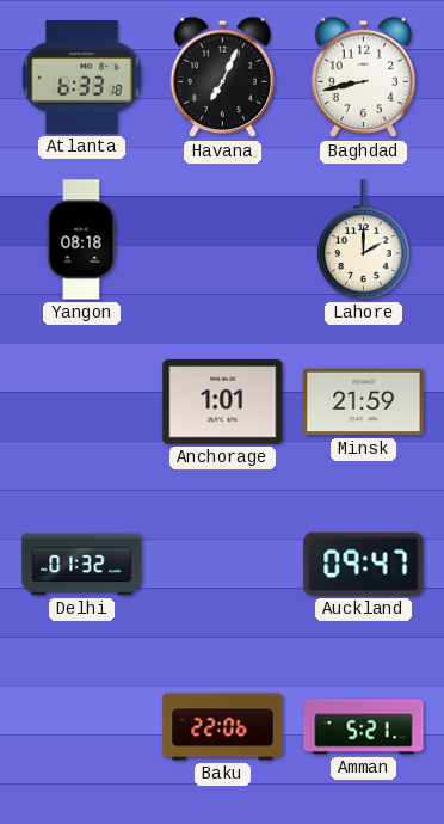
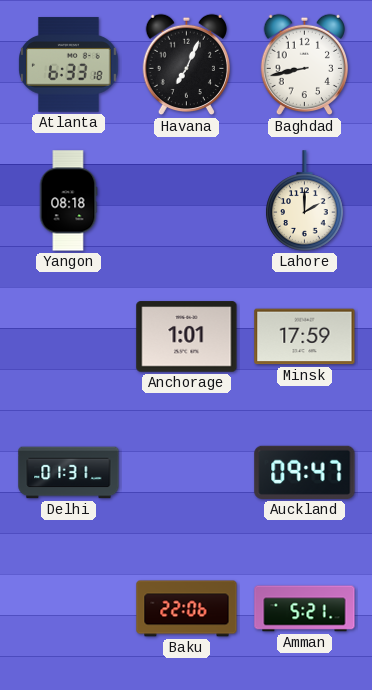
Minsk: 21:59 -> 17:59
Delhi: 01:32 -> 01:31
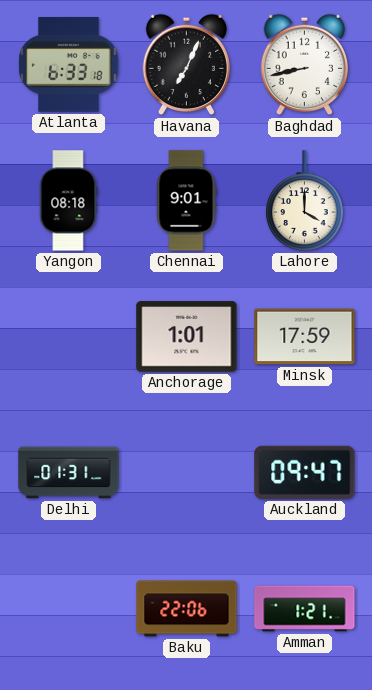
Chennai: none -> 9:01
Lahore: 2:00 -> 4:00
Amman: 5:21 -> 1:21
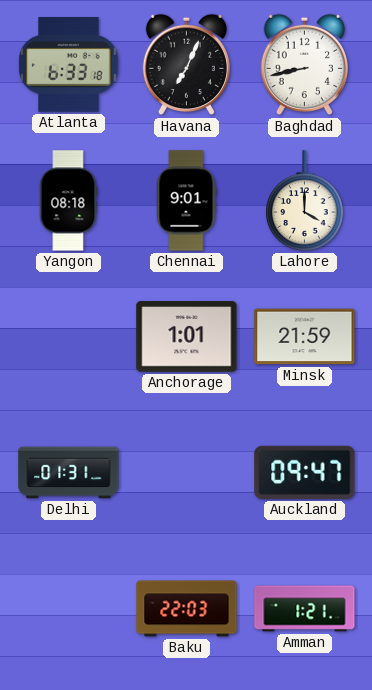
Minsk: 17:59 -> 21:59
Baku: 22:06 -> 22:03
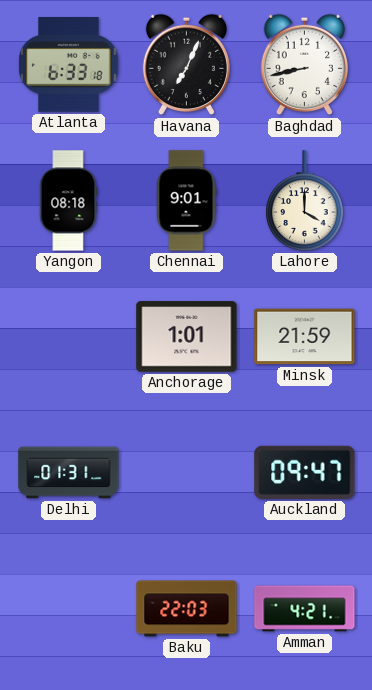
Amman: 1:21 -> 4:21
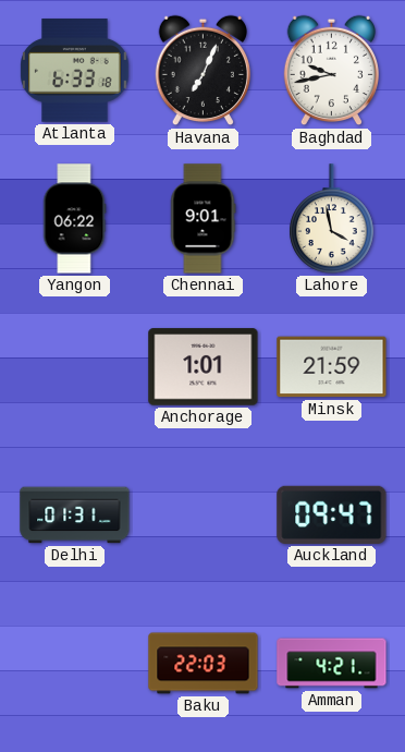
Baghdad: 8:43 -> 9:43
Yangon: 08:18 -> 06:22
Lahore: 4:00 -> 3:58
